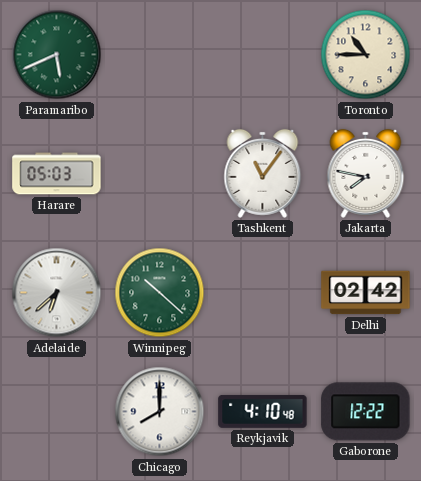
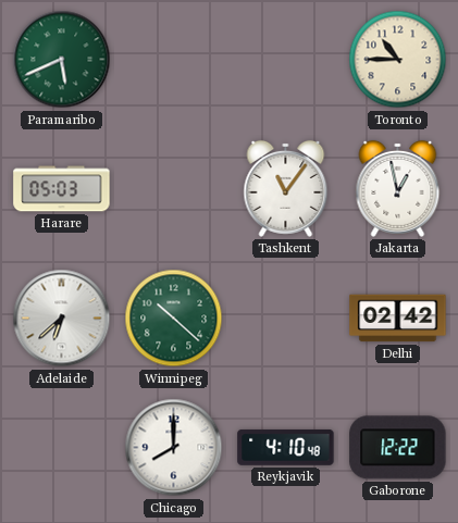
Jakarta: 7:47 -> 12:58
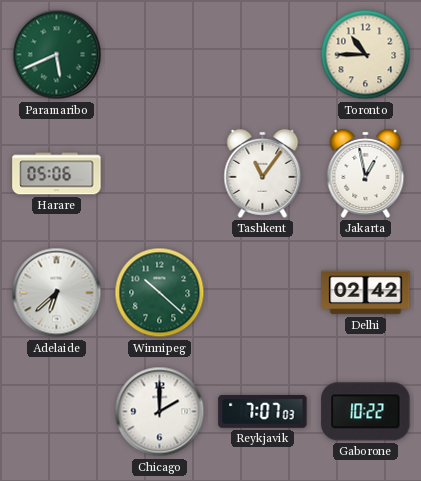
Harare: 05:03 -> 05:06
Chicago: 8:00 -> 2:00
Reykjavik: 4:10 -> 7:07
Gaborone: 12:22 -> 10:22
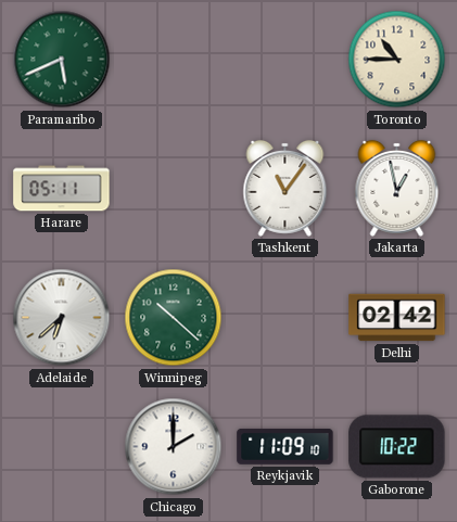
Harare: 05:06 -> 05:11
Reykjavik: 7:07 -> 11:09
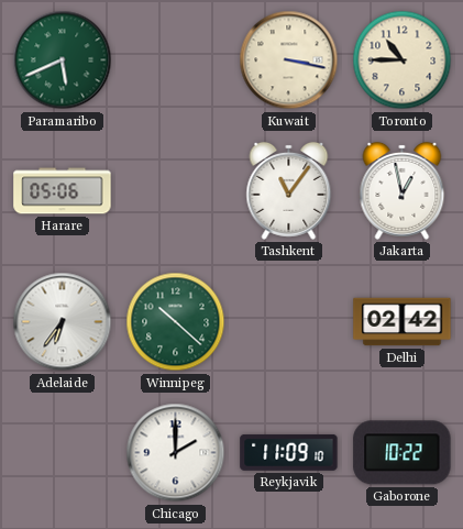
Kuwait: none -> 3:17
Harare: 05:11 -> 05:06
Adelaide: 6:38 -> 6:36
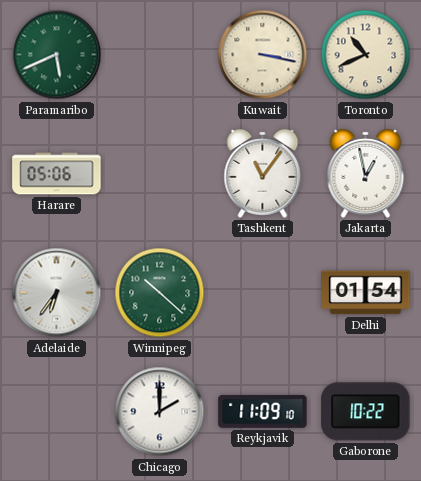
Toronto: 10:45 -> 10:41
Delhi: 02:42 -> 01:54
